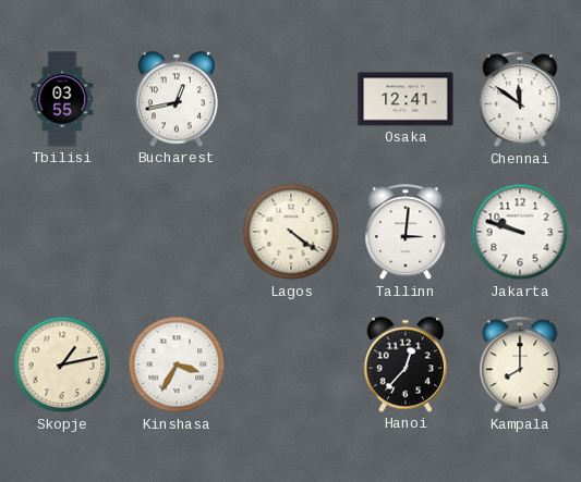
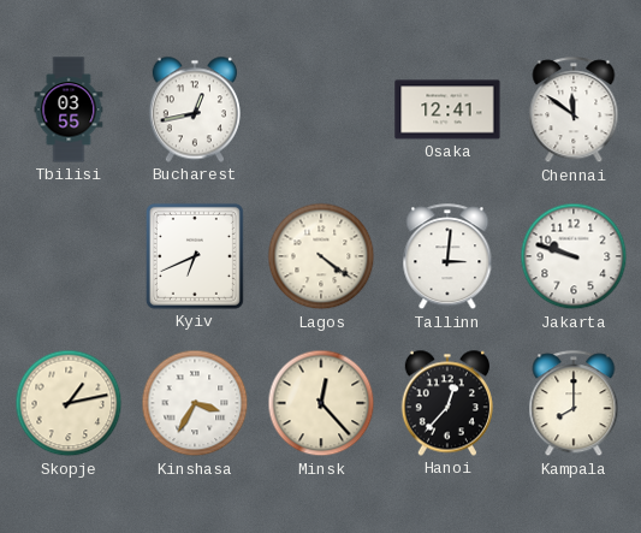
Kyiv: none -> 6:41
Minsk: none -> 12:23
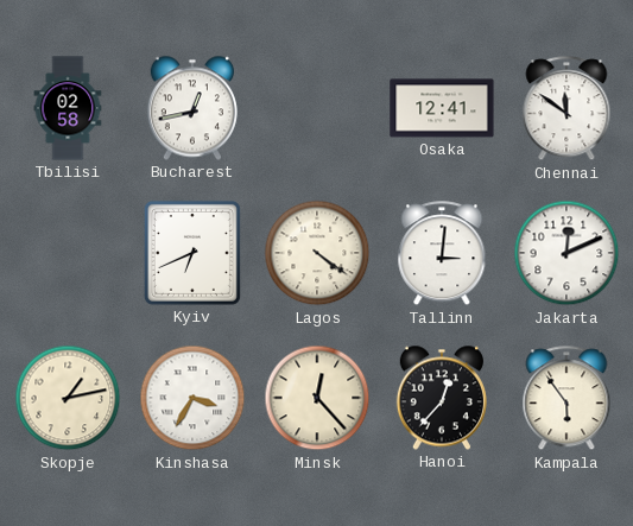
Tbilisi: 03:55 -> 02:58
Jakarta: 9:48 -> 12:11
Kampala: 8:00 -> 5:54
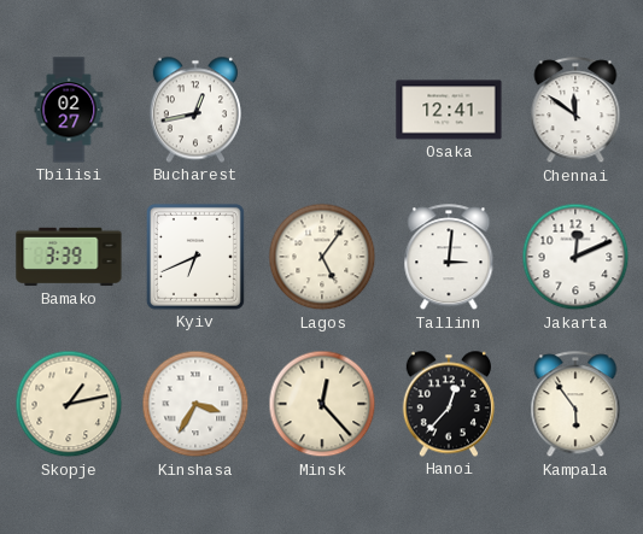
Tbilisi: 02:58 -> 02:27
Bamako: none -> 3:39
Lagos: 4:21 -> 5:06
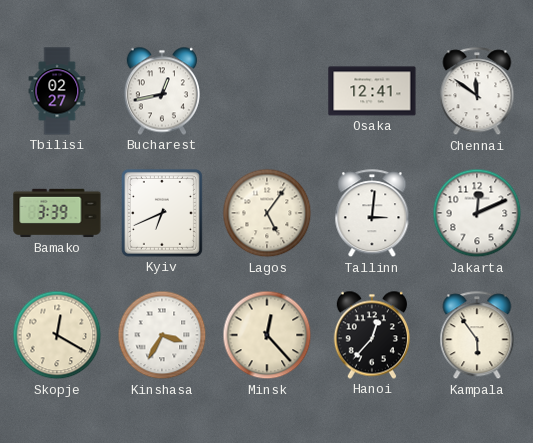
Skopje: 1:13 -> 12:20
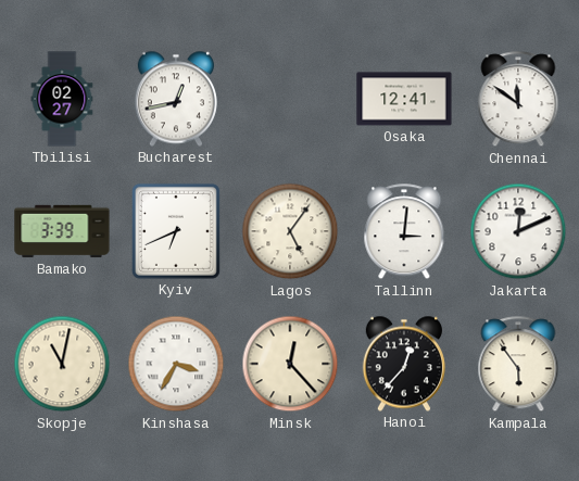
Skopje: 12:20 -> 11:02
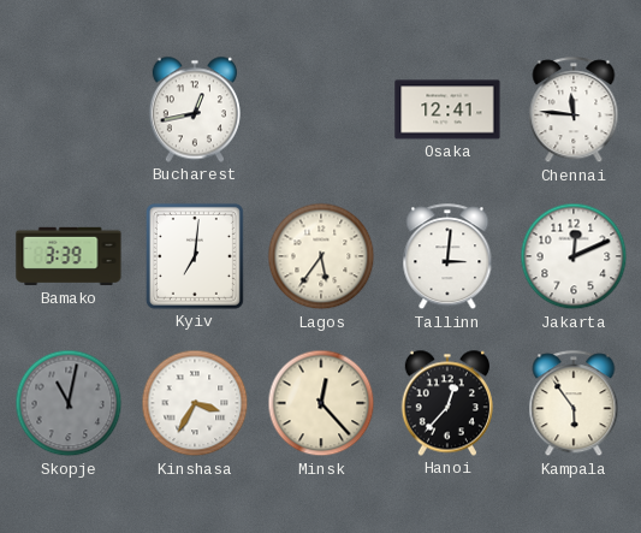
Tbilisi: 02:27 -> none
Chennai: 11:51 -> 11:46
Kyiv: 6:41 -> 7:01
Lagos: 5:06 -> 5:36
Skopje dial: cream -> grey
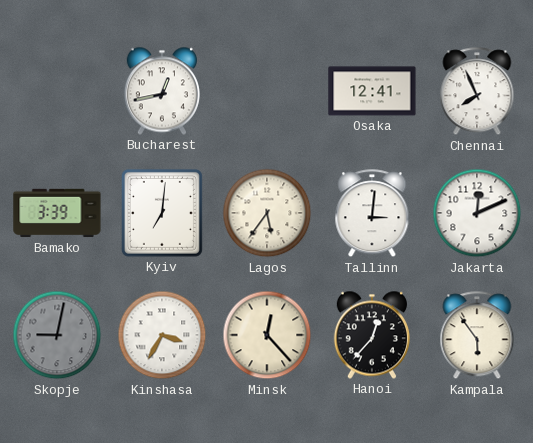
Chennai: 11:46 -> 7:56
Skopje: 11:02 -> 9:02
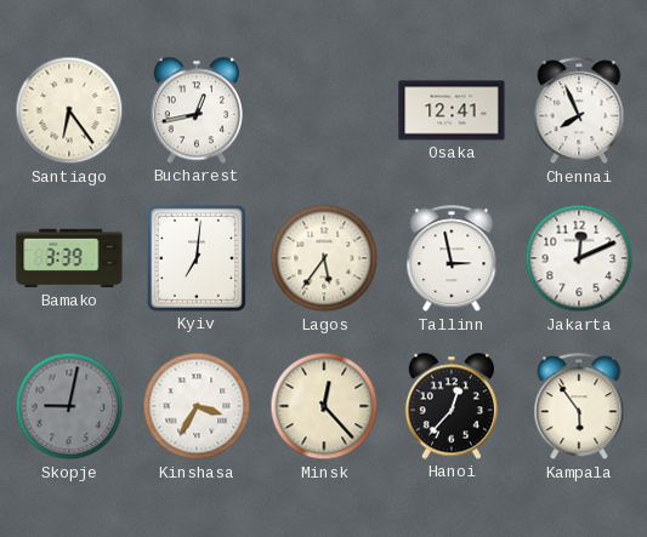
Santiago: none -> 6:24
Tallinn: 3:01 -> 2:58
